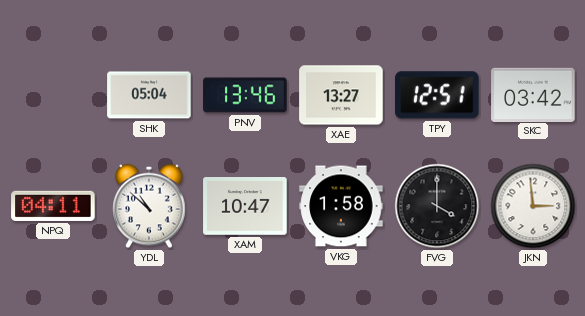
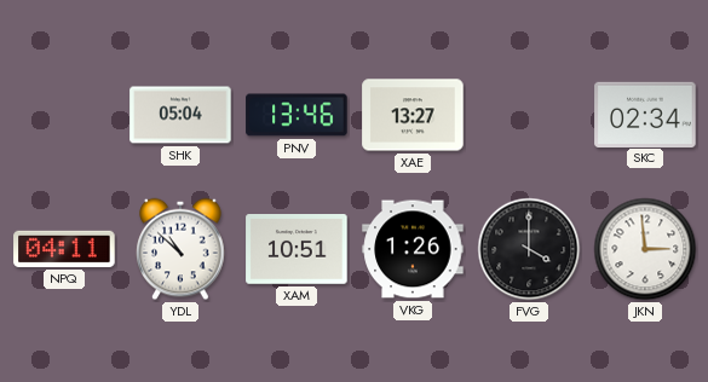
TPY: 12:51 -> none
SKC: 03:42 -> 02:34
XAM: 10:47 -> 10:51
VKG: 1:58 -> 1:26
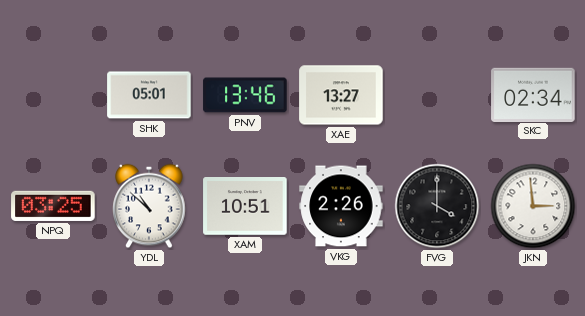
SHK: 05:04 -> 05:01
NPQ: 04:11 -> 03:25
VKG: 1:26 -> 2:26
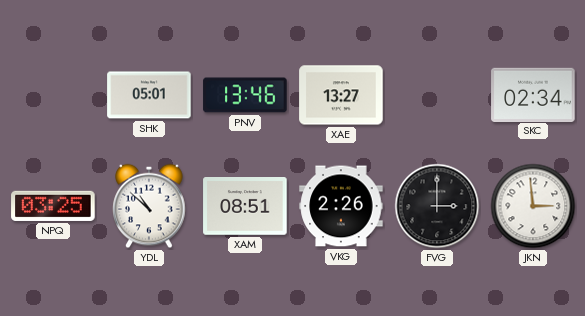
XAM: 10:51 -> 08:51
FVG: 4:00 -> 3:00
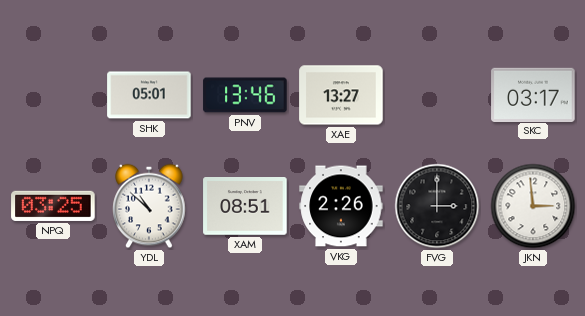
SKC: 02:34 -> 03:17
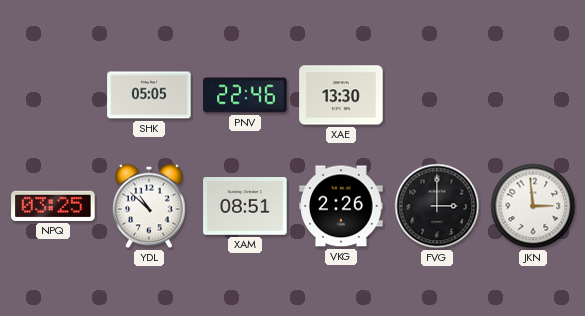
SHK: 05:01 -> 05:05
PNV: 13:46 -> 22:46
XAE: 13:27 -> 13:30
SKC: 03:17 -> none
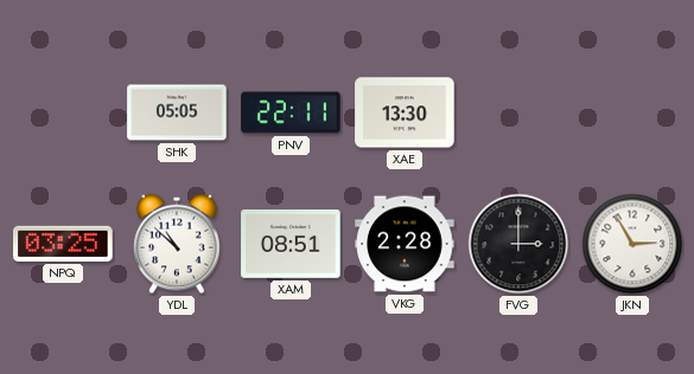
PNV: 22:46 -> 22:11
VKG: 2:26 -> 2:28
JKN: 2:59 -> 2:55
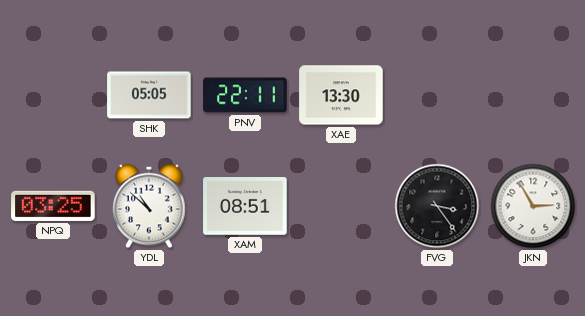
VKG: 2:28 -> none
FVG: 3:00 -> 3:24
